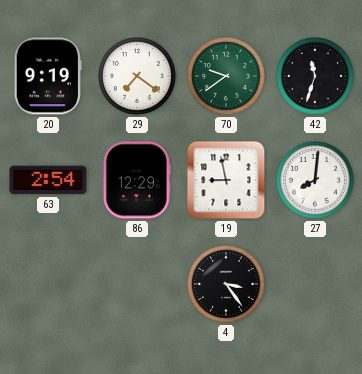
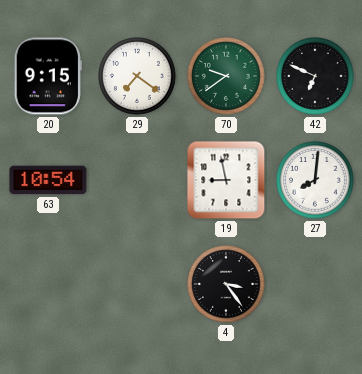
20: 9:19 -> 9:15
42: 11:33 -> 6:49
63: 2:54 -> 10:54
86: 12:29 -> none
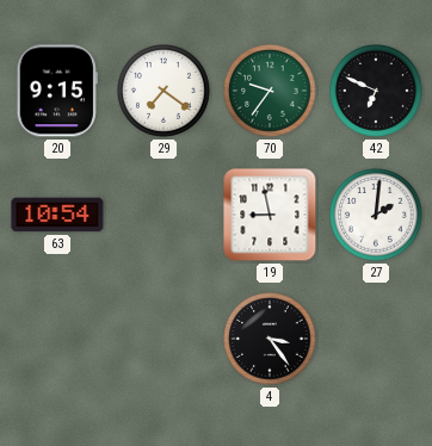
70: 9:39 -> 9:36
27: 8:01 -> 2:01
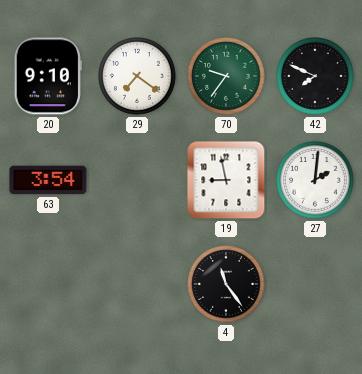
20: 9:15 -> 9:10
42: 6:49 -> 7:49
63: 10:54 -> 3:54
4: 3:24 -> 11:24
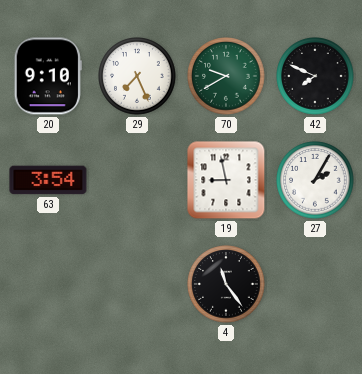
29: 7:21 -> 7:26
70: 9:36 -> 9:40
27: 2:01 -> 2:05
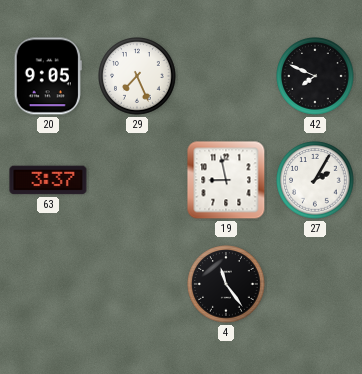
20: 9:10 -> 9:05
70: 9:40 -> none
63: 3:54 -> 3:37
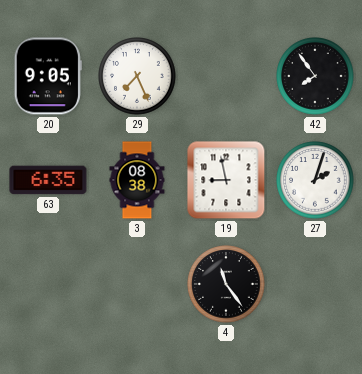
42: 7:49 -> 7:54
63: 3:37 -> 6:35
3: none -> 08:38
27: 2:05 -> 2:03
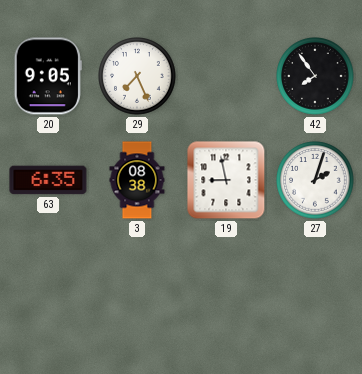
4: 11:24 -> none
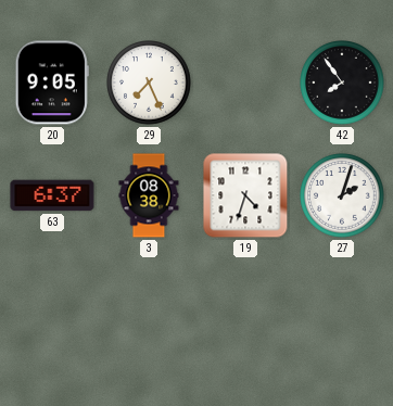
63: 6:35 -> 6:37
19: 8:58 -> 4:33
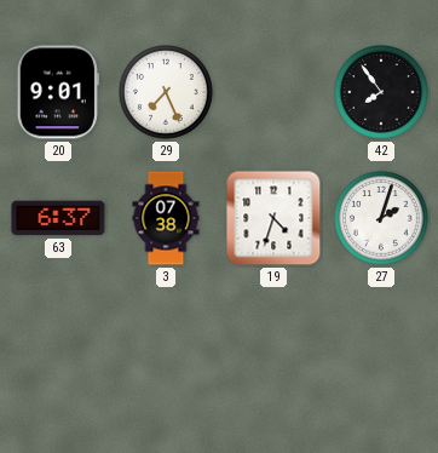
20: 9:05 -> 9:01
3: 08:38 -> 07:38
